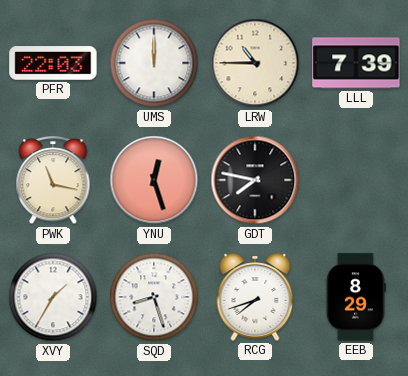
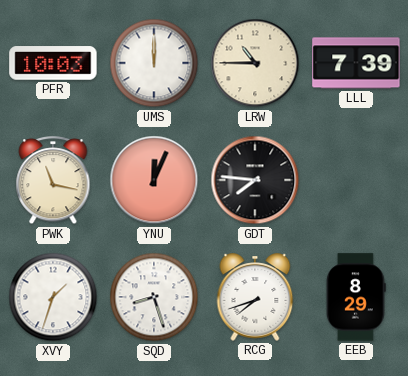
PFR: 22:03 -> 10:03
YNU: 12:27 -> 12:04
GDT: 7:47 -> 7:46
XVY: 1:35 -> 1:33
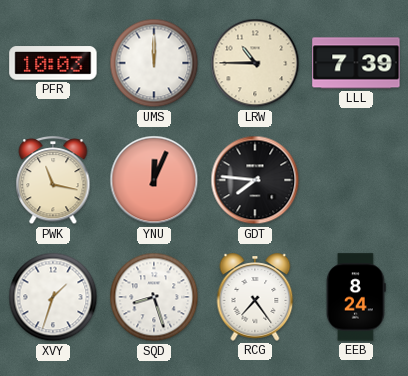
RCG: 7:42 -> 7:24
EEB: 8:29 -> 8:24
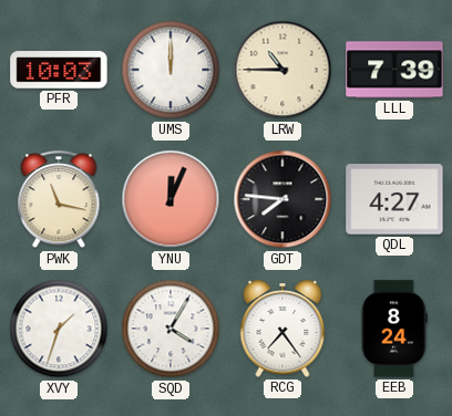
QDL: none -> 4:27
SQD: 8:27 -> 4:05
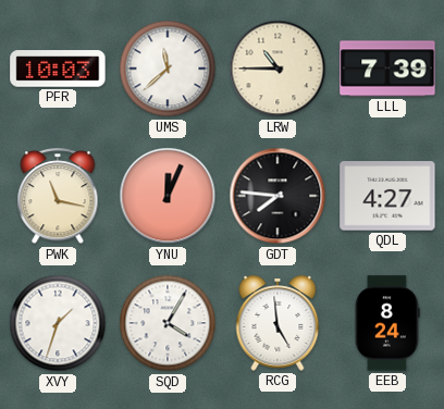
UMS: 12:00 -> 11:38
RCG: 7:24 -> 4:59
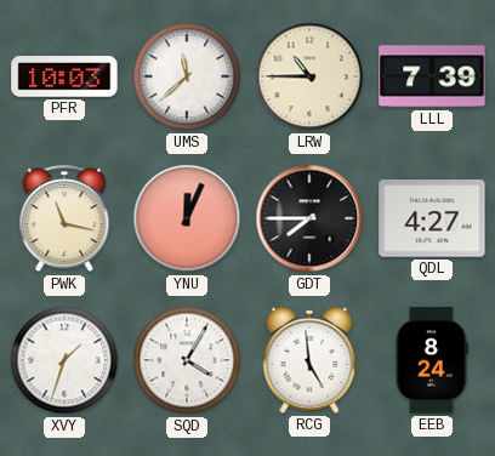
GDT: 7:46 -> 7:45
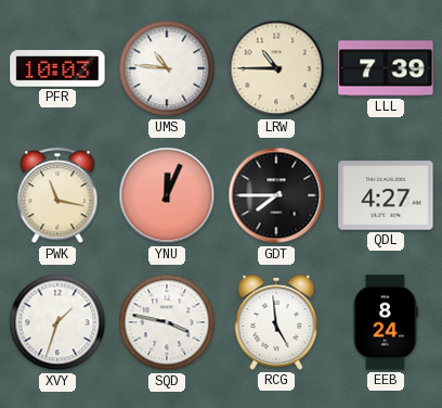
UMS: 11:38 -> 10:46
SQD: 4:05 -> 3:47
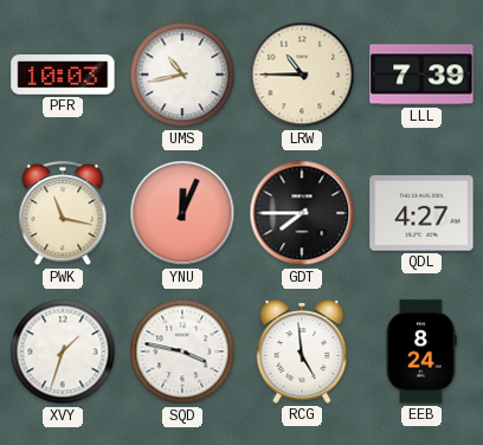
UMS: 10:46 -> 10:43
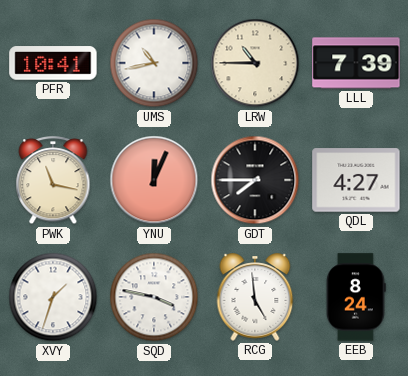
PFR: 10:03 -> 10:41
